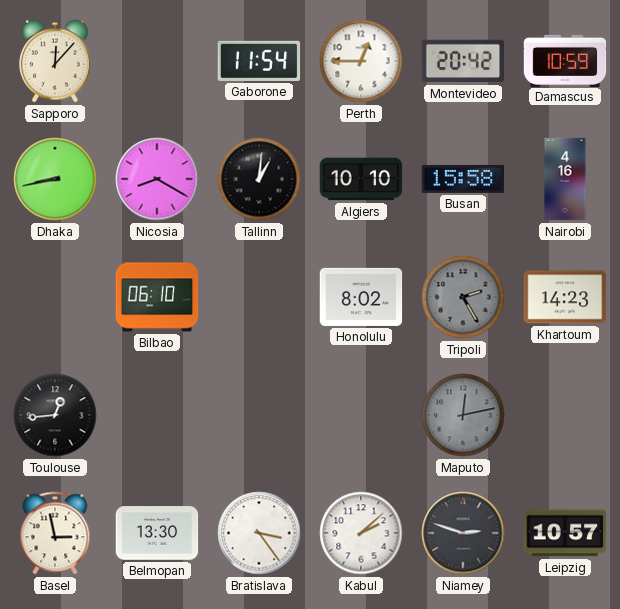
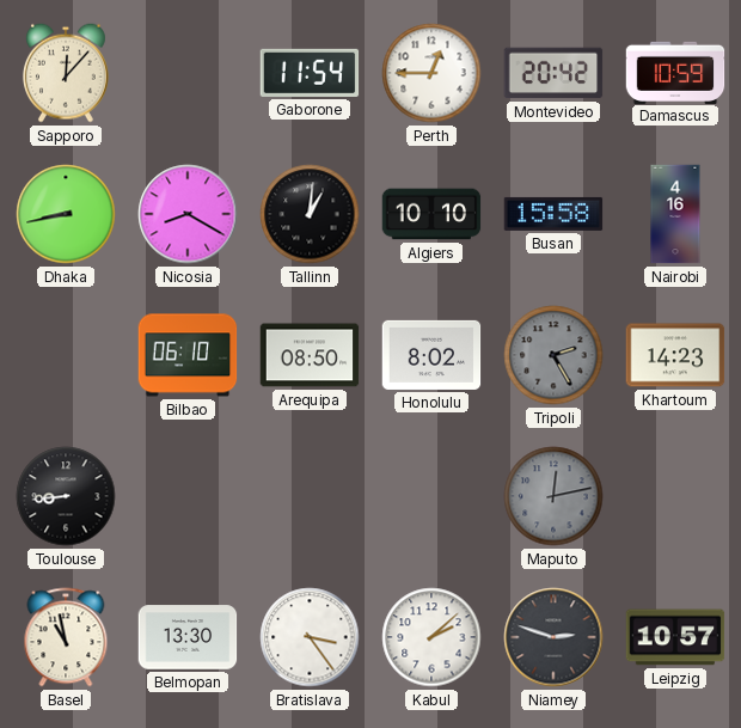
Arequipa: none -> 08:50
Toulouse: 12:44 -> 8:44
Basel: 2:58 -> 10:58
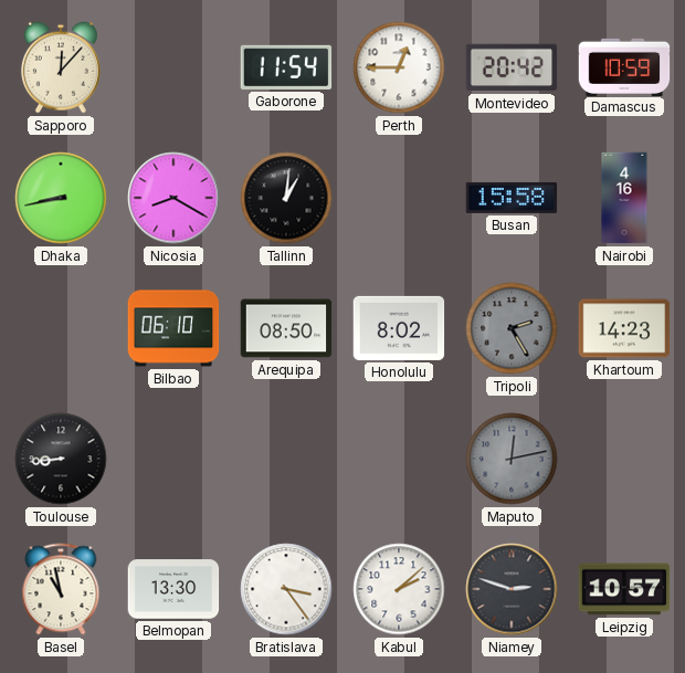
Algiers: 10:10 -> none
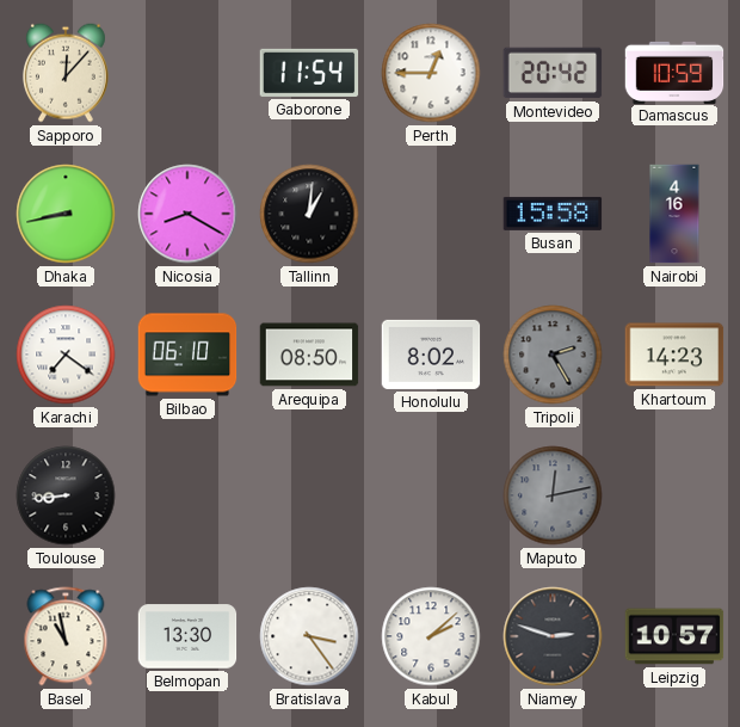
Karachi: none -> 7:21
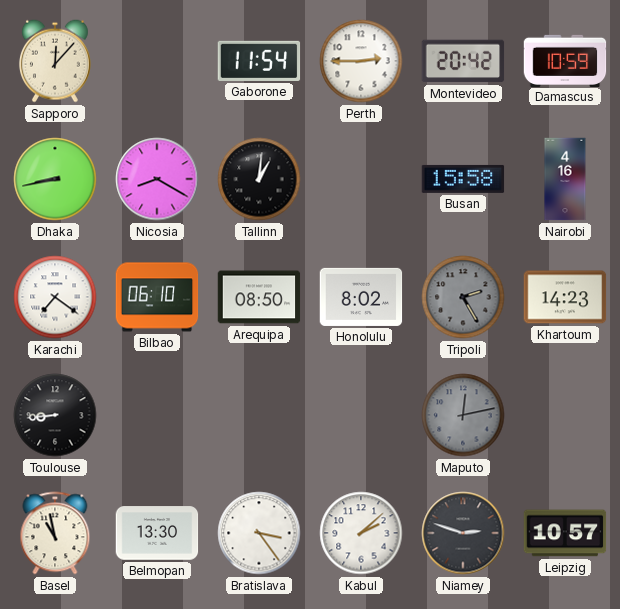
Perth: 12:45 -> 2:45
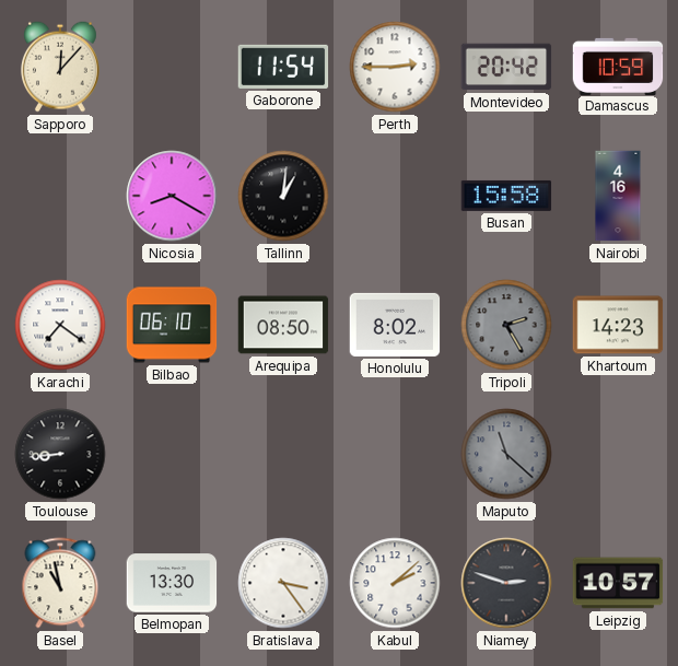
Dhaka: 8:43 -> none
Maputo: 12:13 -> 11:22
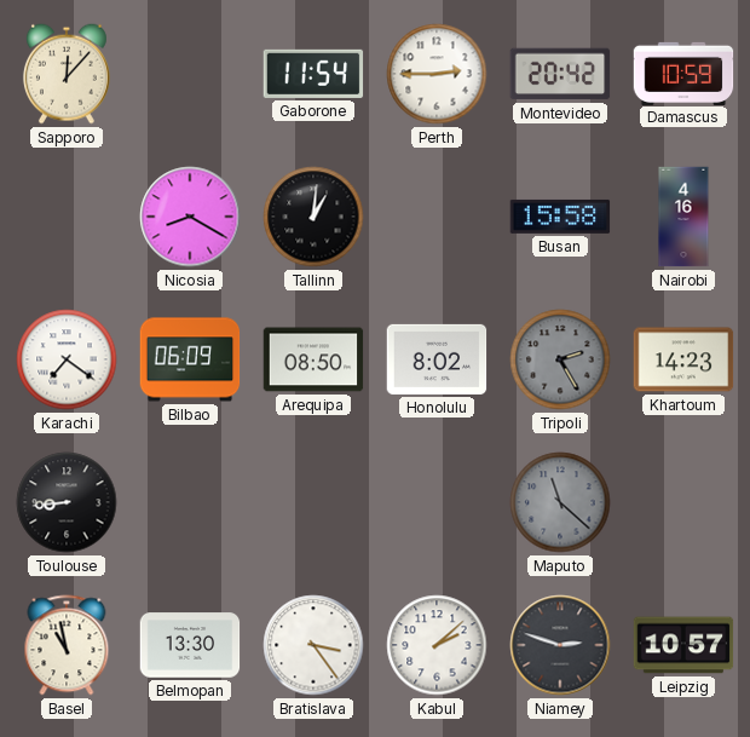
Bilbao: 06:10 -> 06:09
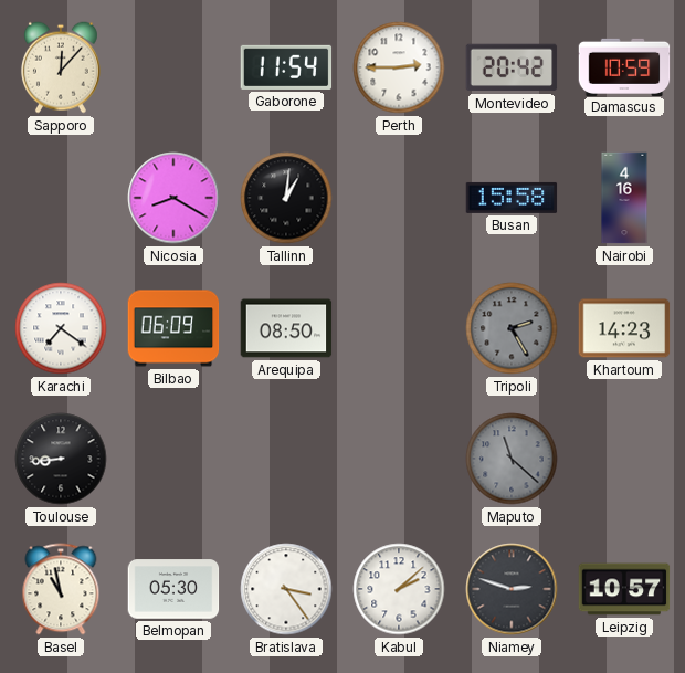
Honolulu: 8:02 -> none
Belmopan: 13:30 -> 05:30
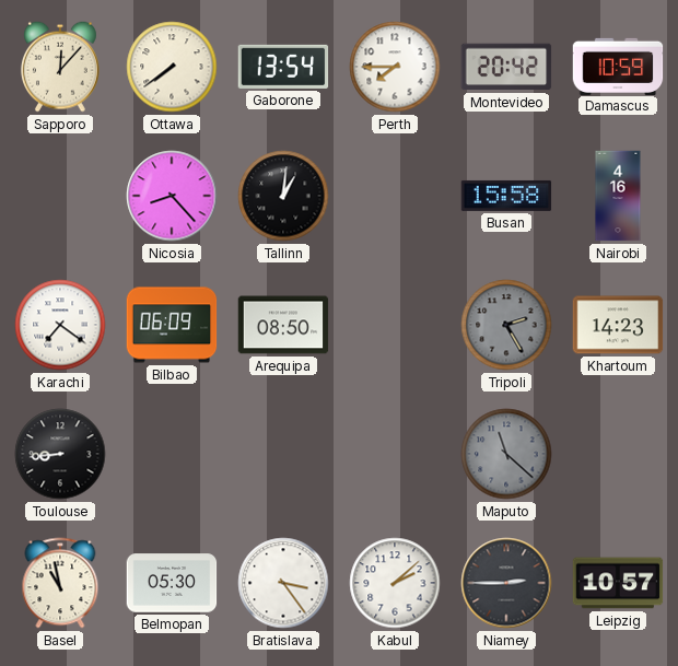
Ottawa: none -> 7:39
Gaborone: 11:54 -> 13:54
Perth: 2:45 -> 7:45
Nicosia: 8:20 -> 8:23
Niamey: 2:48 -> 2:45
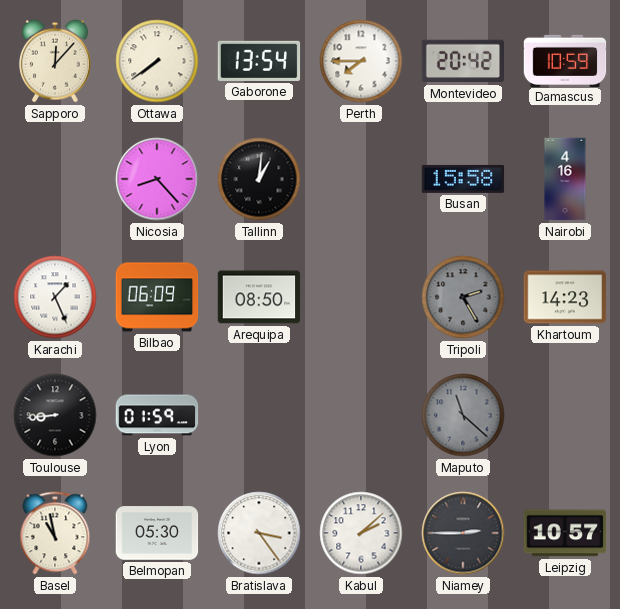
Karachi: 7:21 -> 1:26
Lyon: none -> 01:59
